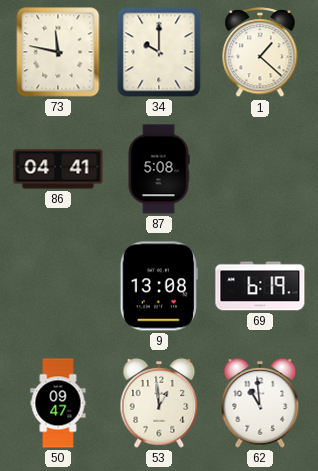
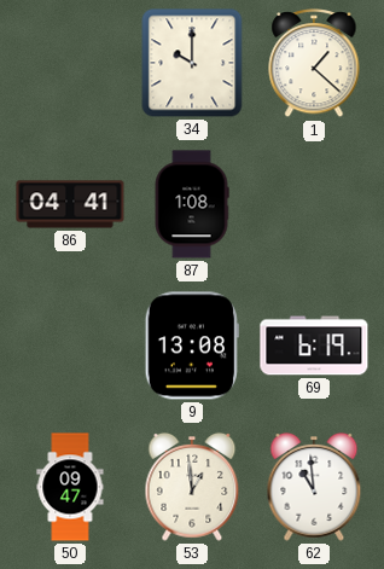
73: 11:47 -> none
87: 5:08 -> 1:08
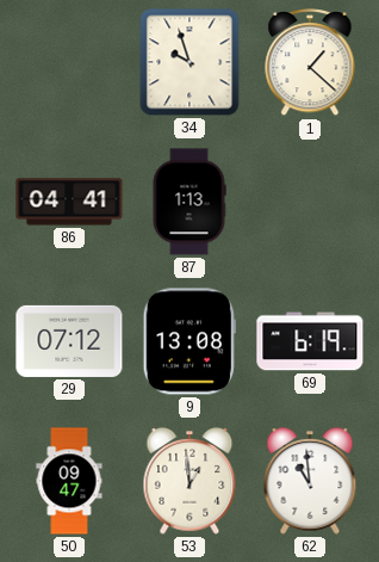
34: 10:00 -> 9:57
87: 1:08 -> 1:13
29: none -> 07:12
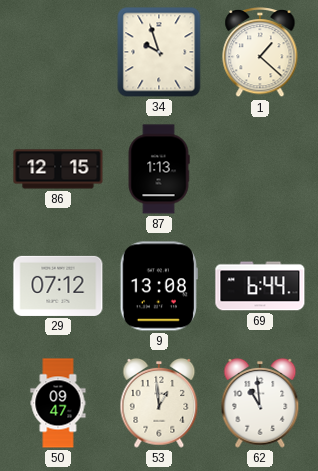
86: 04:41 -> 12:15
69: 6:19 -> 6:44
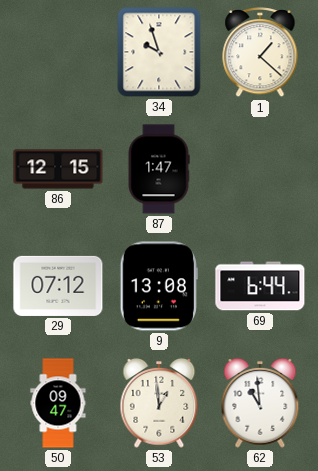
87: 1:13 -> 1:47
